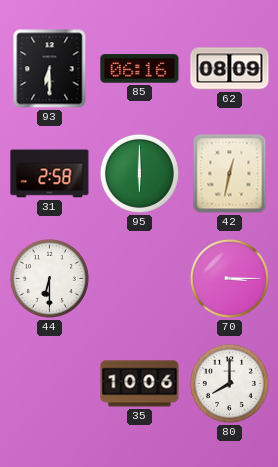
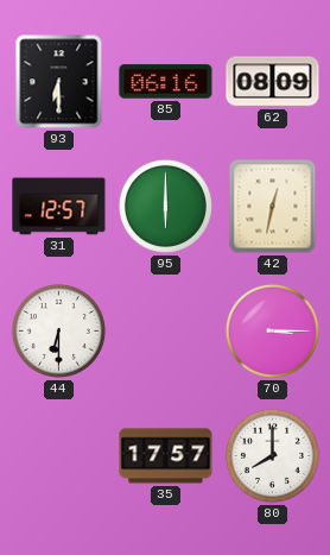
31: 2:58 -> 12:57
35: 10:06 -> 17:57
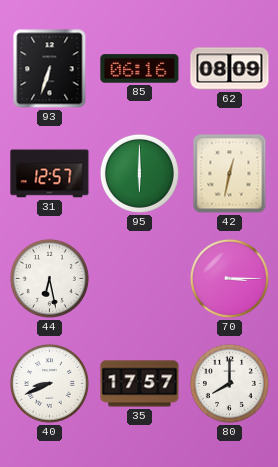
93: 6:30 -> 6:33
44: 6:30 -> 6:28
40: none -> 8:41
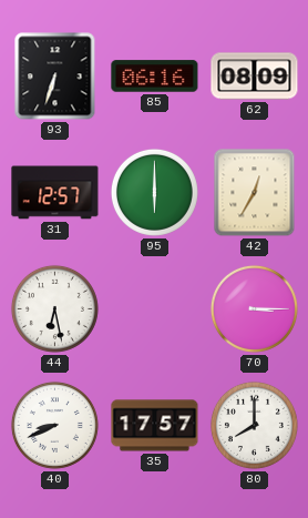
42: 12:32 -> 12:35
